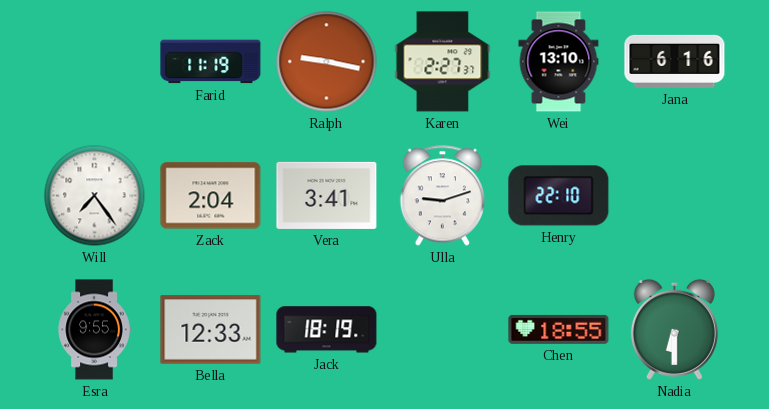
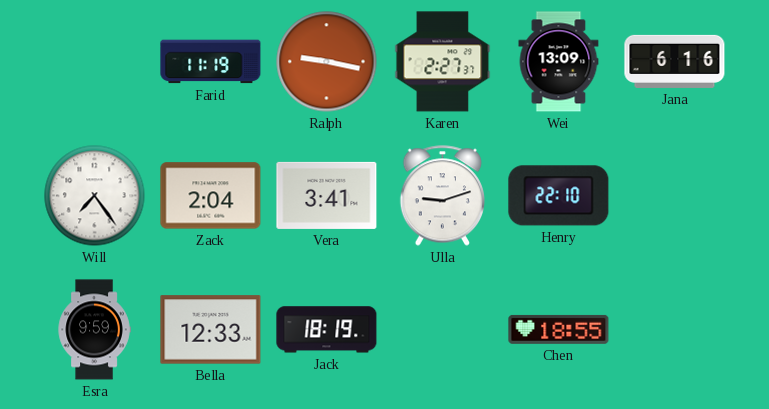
Wei: 13:10 -> 13:09
Esra: 9:55 -> 9:59
Nadia: 6:30 -> none
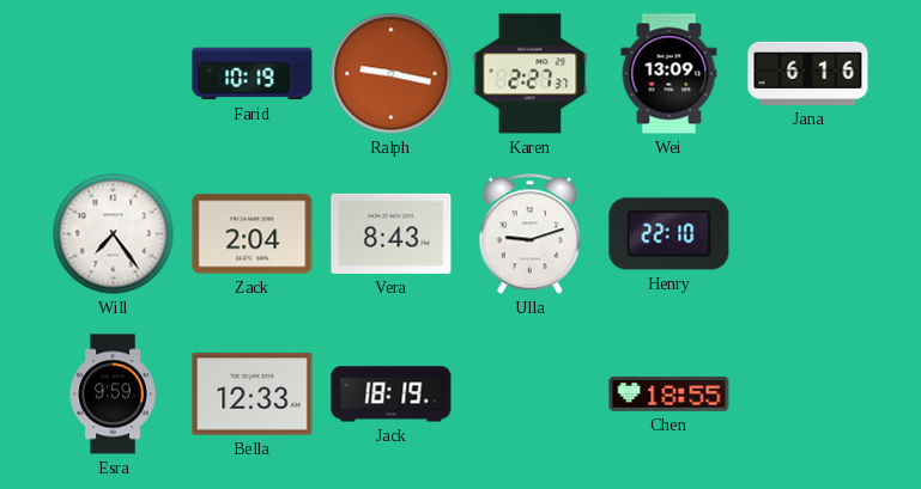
Farid: 11:19 -> 10:19
Vera: 3:41 -> 8:43
